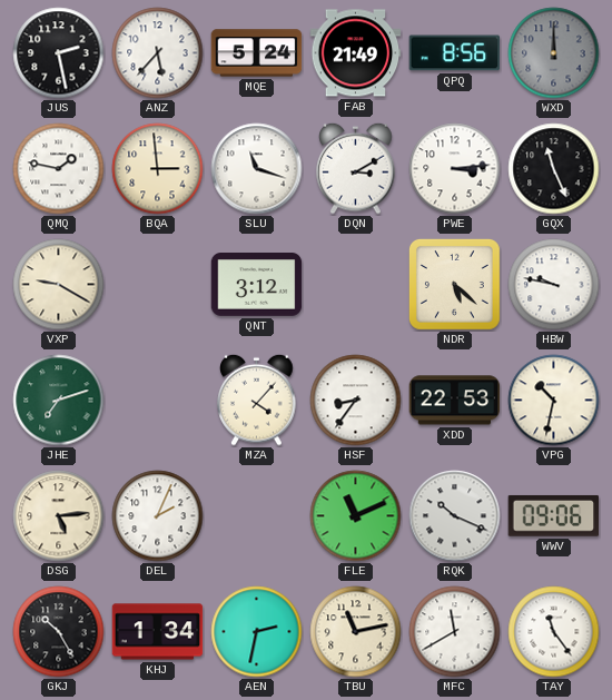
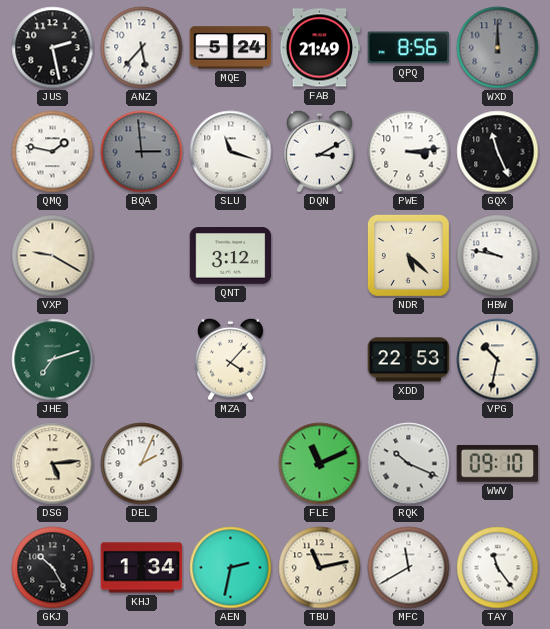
BQA dial: cream -> grey
HSF: 8:36 -> none
WWV: 09:06 -> 09:10
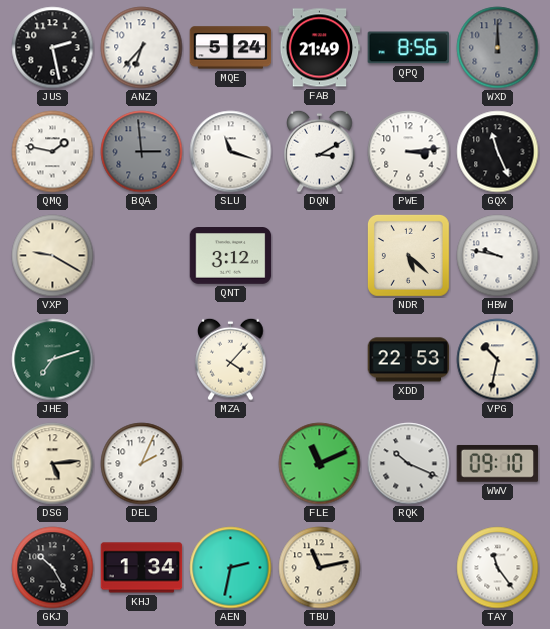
ANZ: 5:37 -> 6:37
MFC: 11:40 -> none
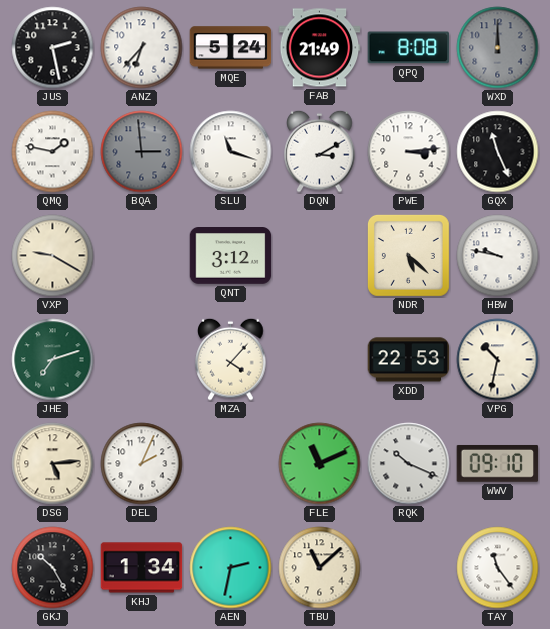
QPQ: 8:56 -> 8:08
TBU: 11:13 -> 11:08
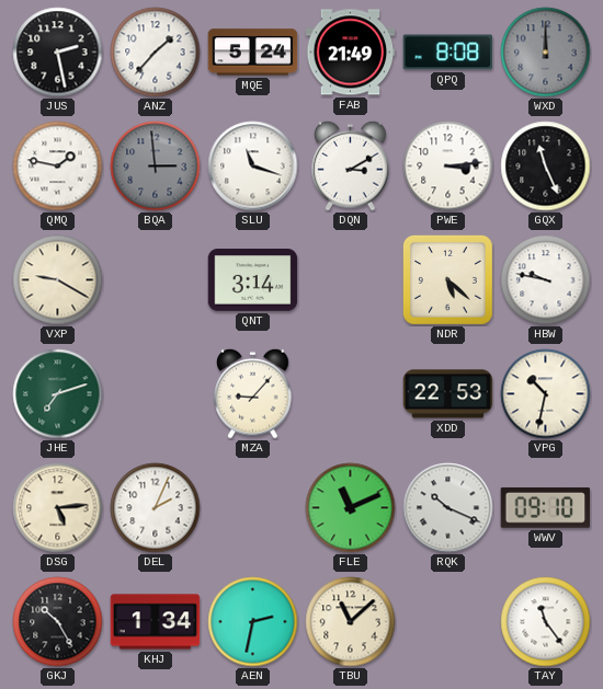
ANZ: 6:37 -> 1:37
QNT: 3:12 -> 3:14
MZA: 4:07 -> 9:07
